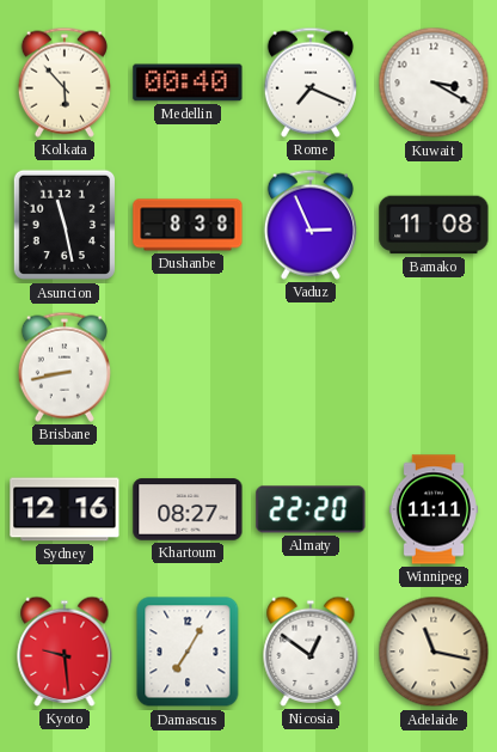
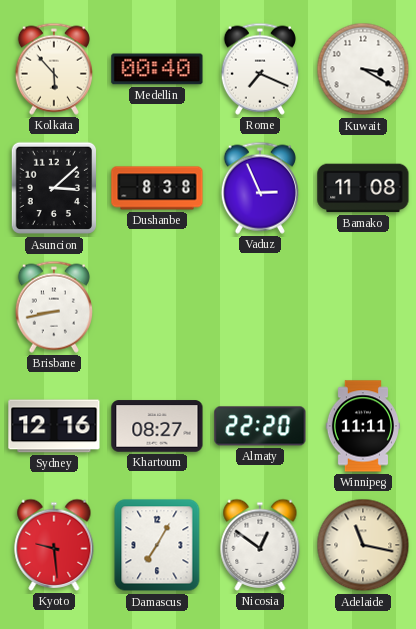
Asuncion: 11:28 -> 3:08
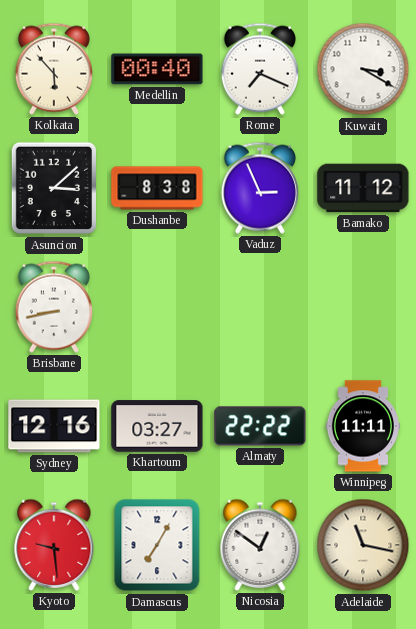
Bamako: 11:08 -> 11:12
Khartoum: 08:27 -> 03:27
Almaty: 22:20 -> 22:22
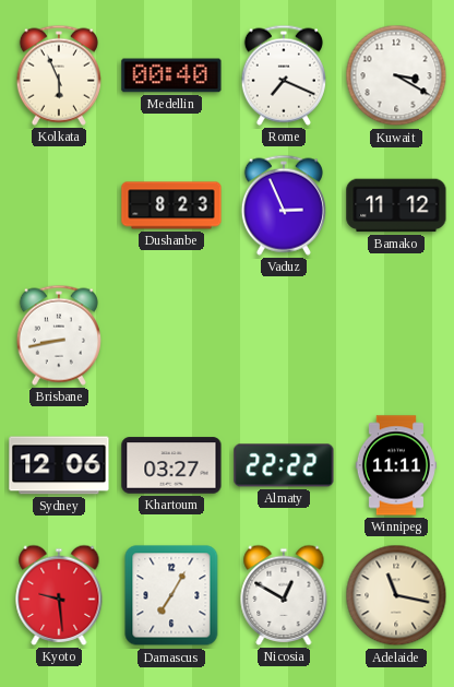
Kolkata: 5:53 -> 5:56
Asuncion: 3:08 -> none
Dushanbe: 8:38 -> 8:23
Sydney: 12:16 -> 12:06
Nicosia: 12:51 -> 12:50
